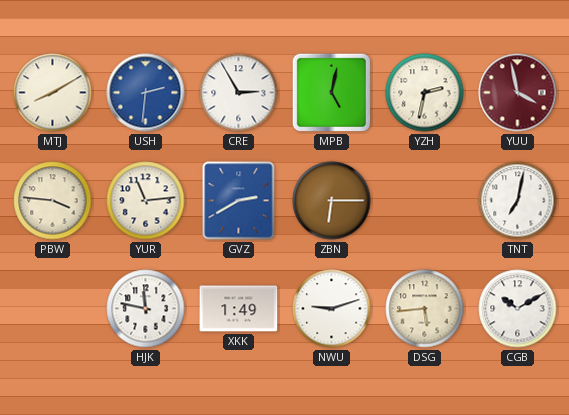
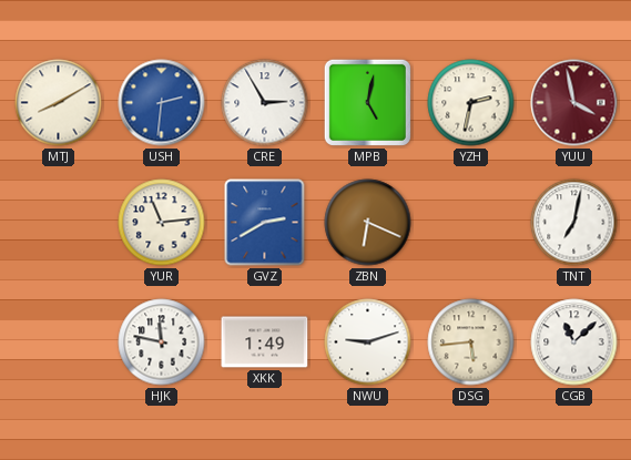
PBW: 3:46 -> none
ZBN: 6:15 -> 6:19
CGB: 10:10 -> 11:08
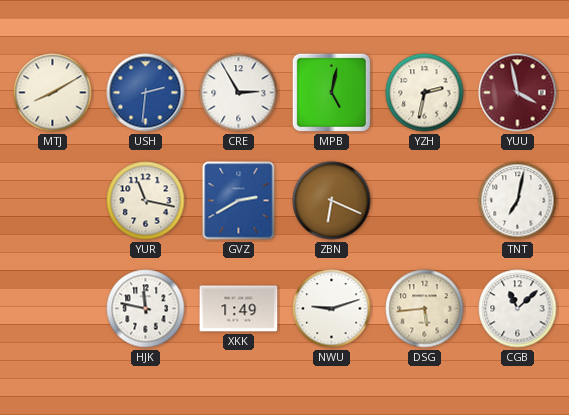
YUR: 11:14 -> 11:17
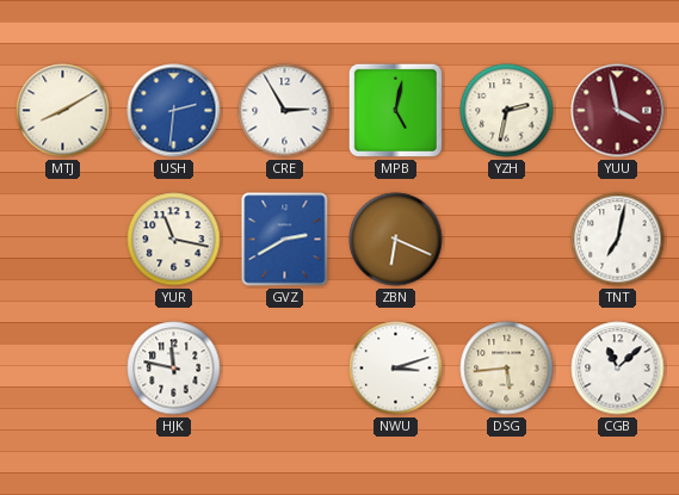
XKK: 1:49 -> none
NWU: 9:12 -> 3:12
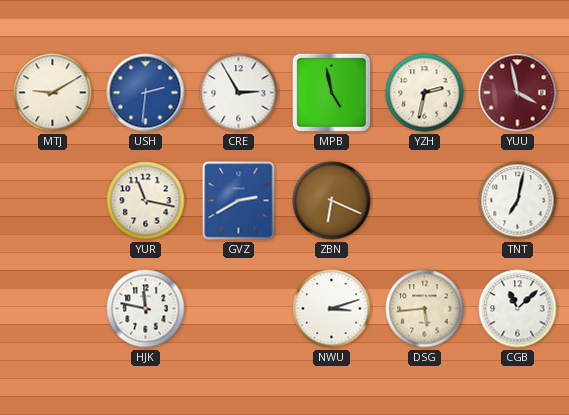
MTJ: 8:10 -> 9:10
MPB: 5:02 -> 4:58
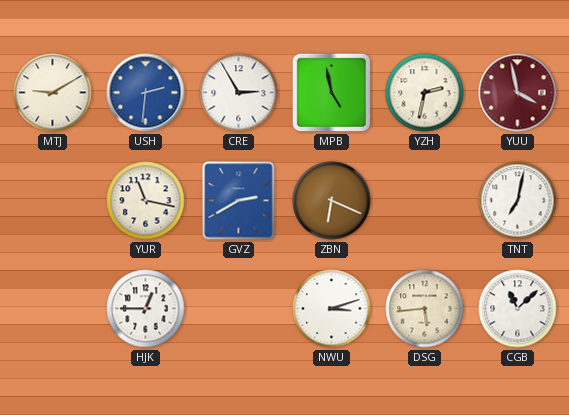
HJK: 11:47 -> 12:45
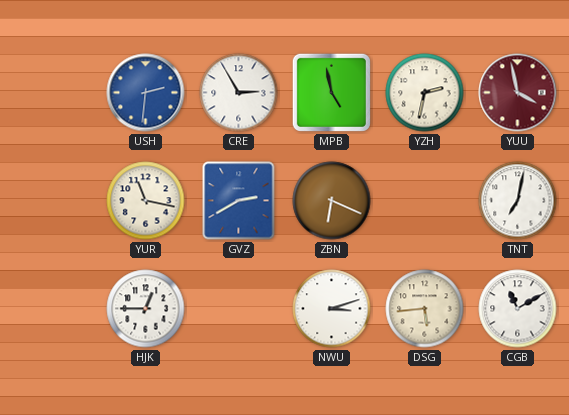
MTJ: 9:10 -> none
CGB: 11:08 -> 11:10
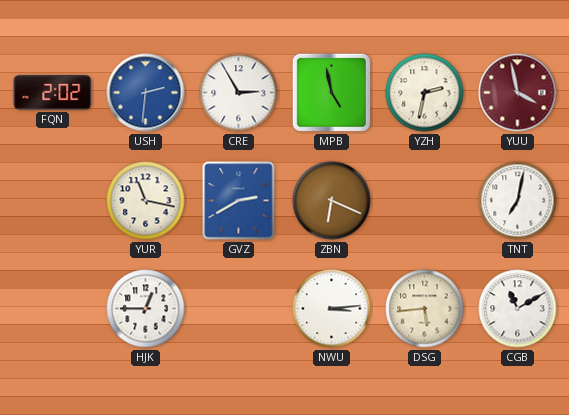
FQN: none -> 2:02
NWU: 3:12 -> 3:14
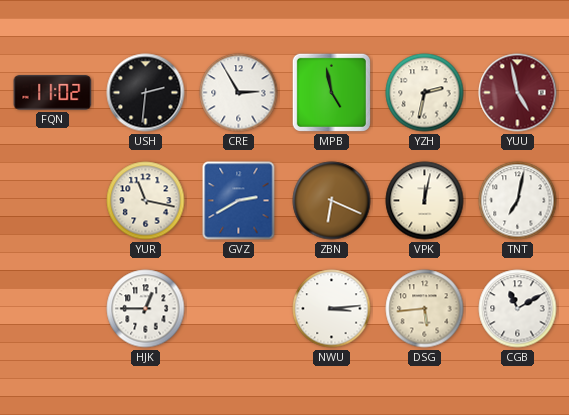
FQN: 2:02 -> 11:02
USH dial: blue -> black
YUU: 3:58 -> 4:58
VPK: none -> 12:02
